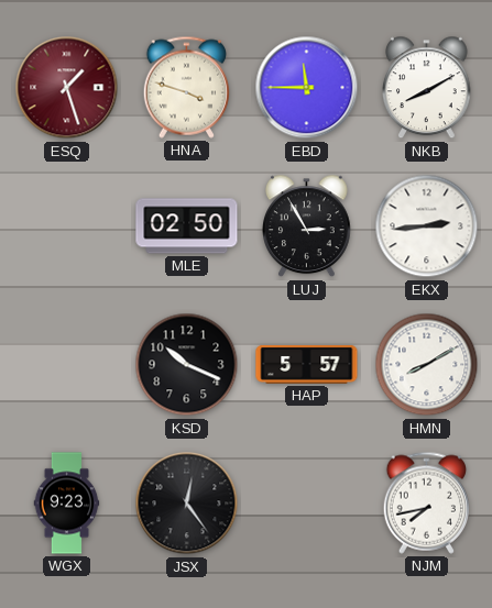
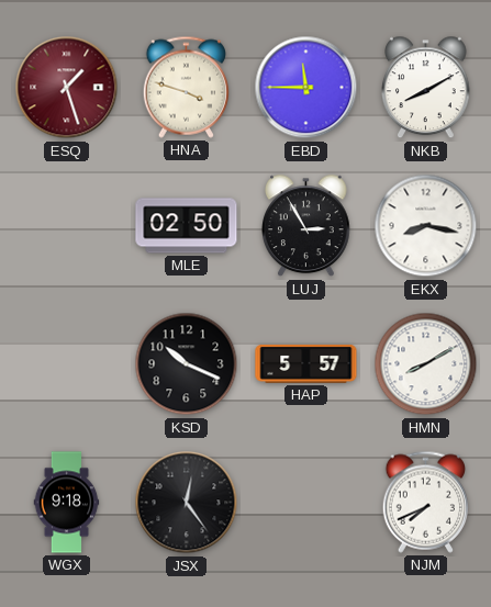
EKX: 2:44 -> 8:17
WGX: 9:23 -> 9:18
NJM: 7:43 -> 7:41
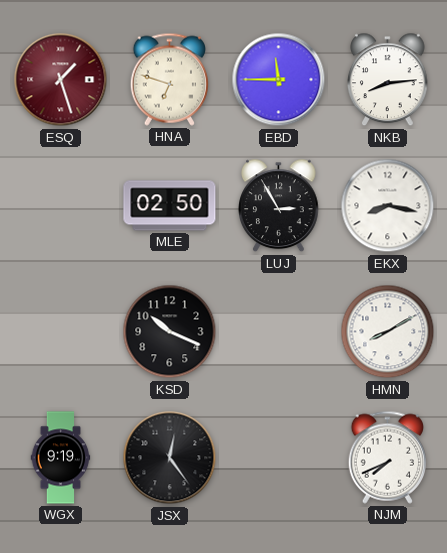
HNA: 3:48 -> 6:48
NKB: 8:10 -> 8:14
HAP: 5:57 -> none
WGX: 9:18 -> 9:19
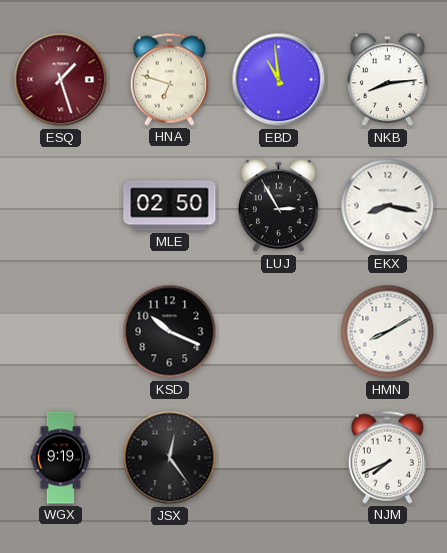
EBD: 11:45 -> 10:59
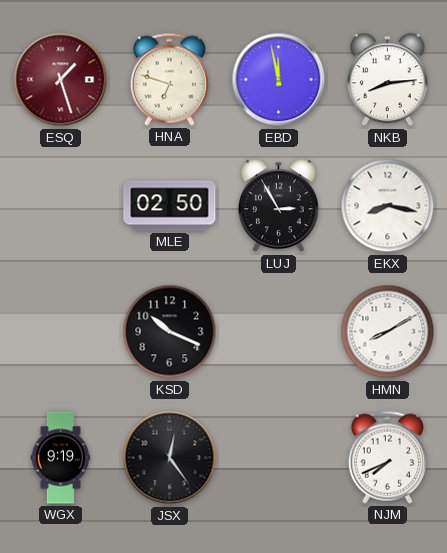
EBD: 10:59 -> 11:58
